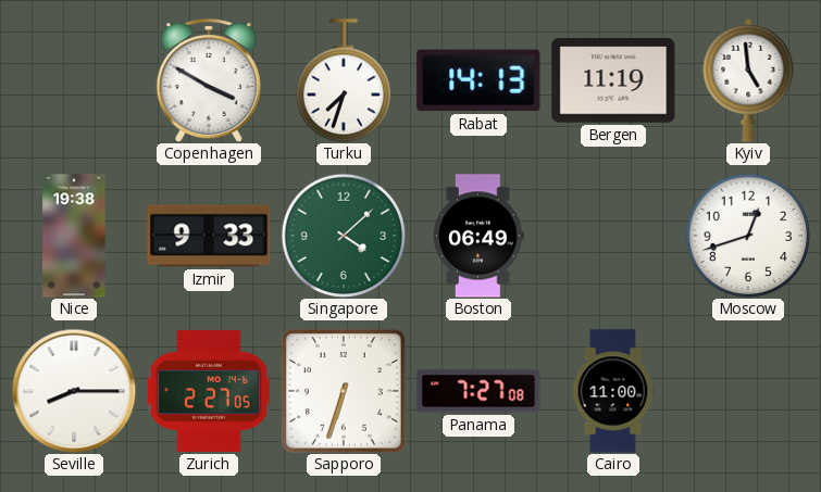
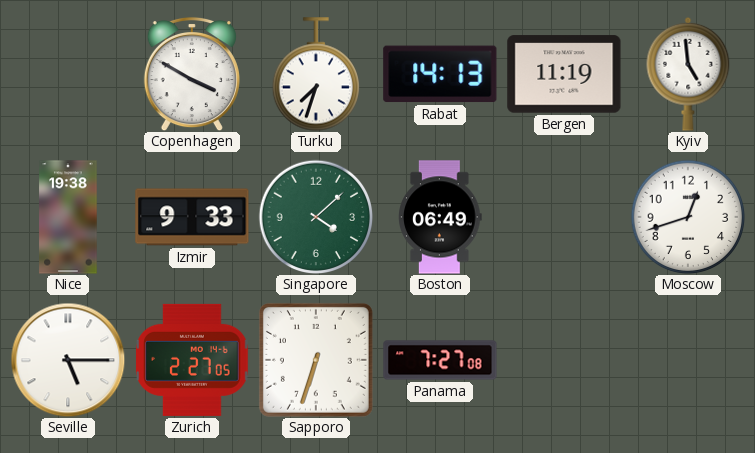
Seville: 8:15 -> 5:15
Cairo: 11:00 -> none
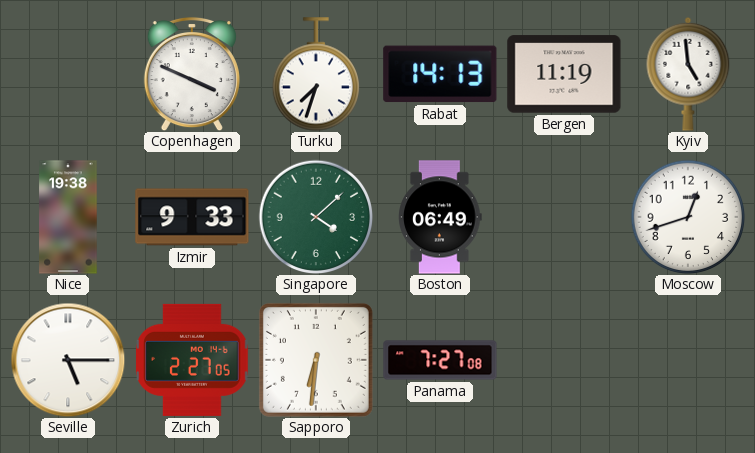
Copenhagen: 3:50 -> 3:49
Sapporo: 6:33 -> 6:31
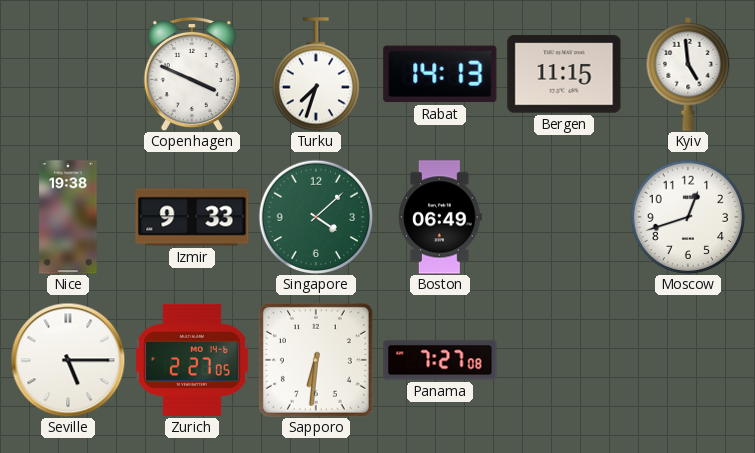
Bergen: 11:19 -> 11:15
